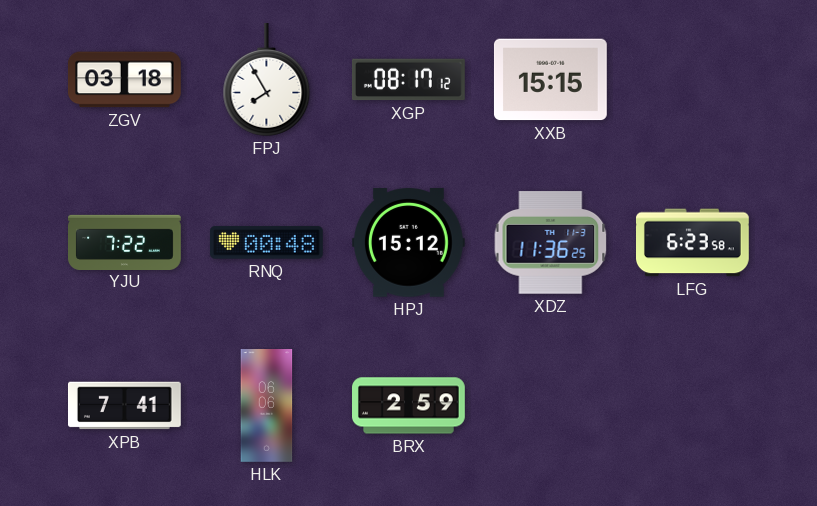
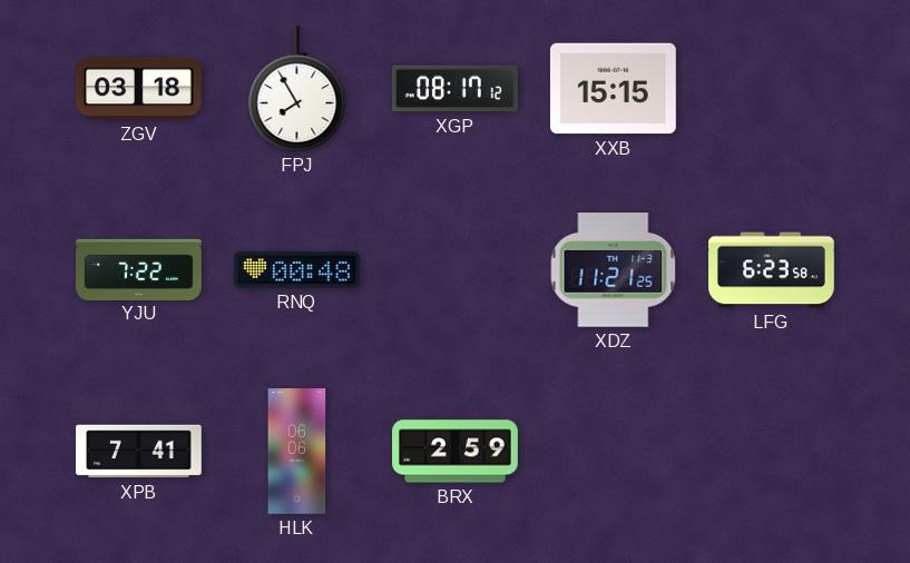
HPJ: 15:12 -> none
XDZ: 11:36 -> 11:21
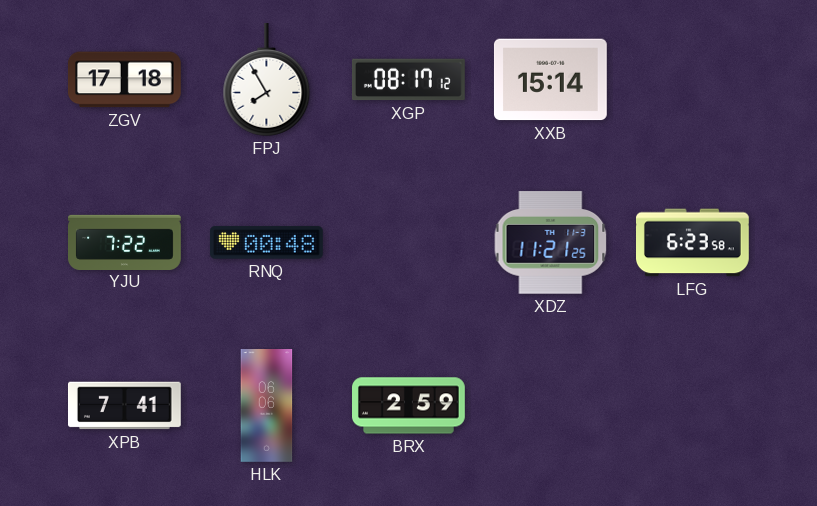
ZGV: 03:18 -> 17:18
XXB: 15:15 -> 15:14
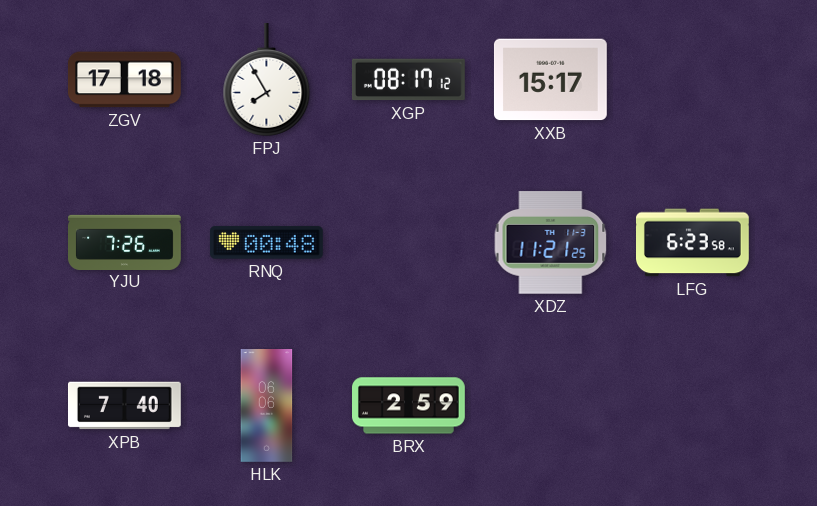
XXB: 15:14 -> 15:17
YJU: 7:22 -> 7:26
XPB: 7:41 -> 7:40
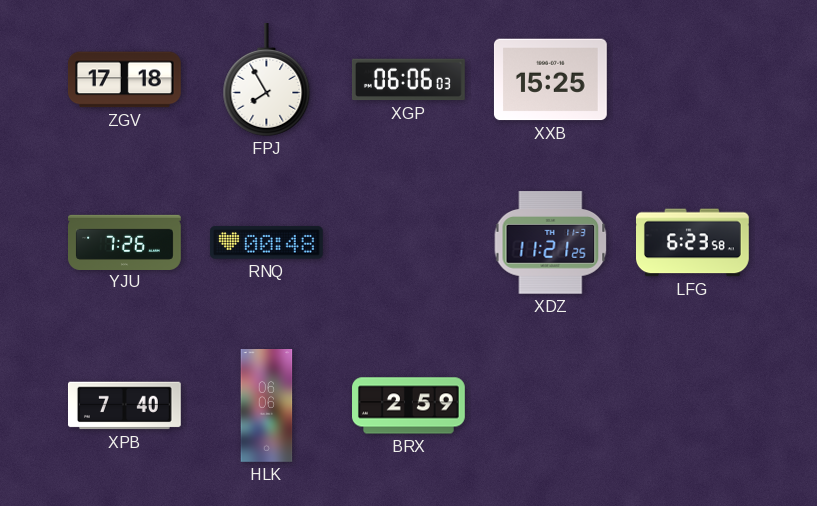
XGP: 08:17 -> 06:06
XXB: 15:17 -> 15:25
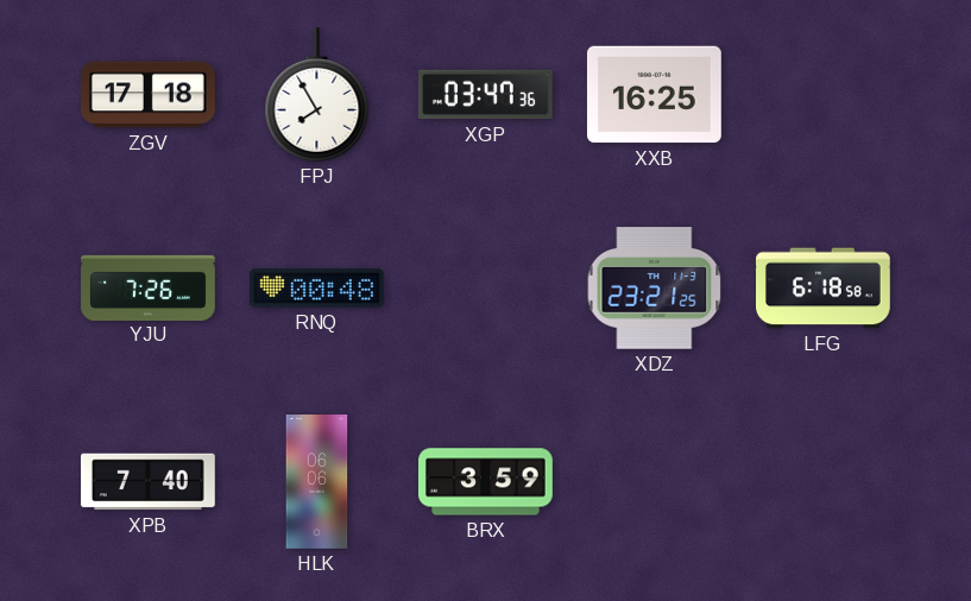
XGP: 06:06 -> 03:47
XXB: 15:25 -> 16:25
XDZ: 11:21 -> 23:21
LFG: 6:23 -> 6:18
BRX: 2:59 -> 3:59
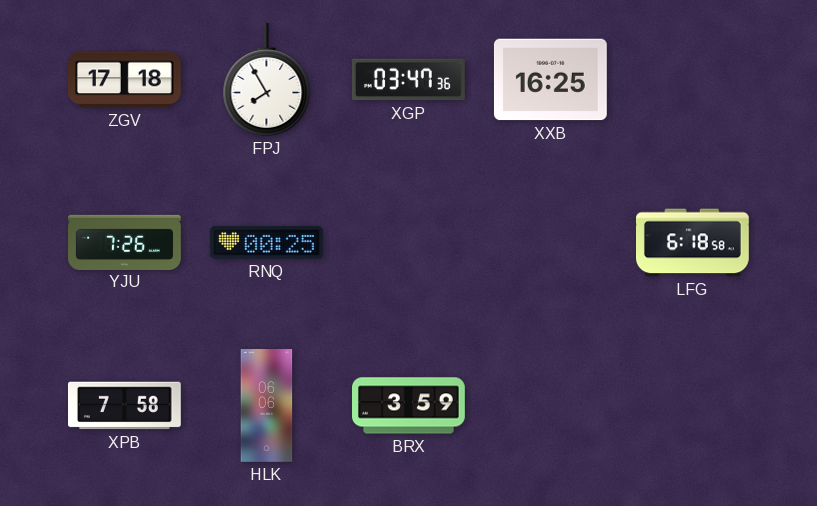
RNQ: 00:48 -> 00:25
XDZ: 23:21 -> none
XPB: 7:40 -> 7:58
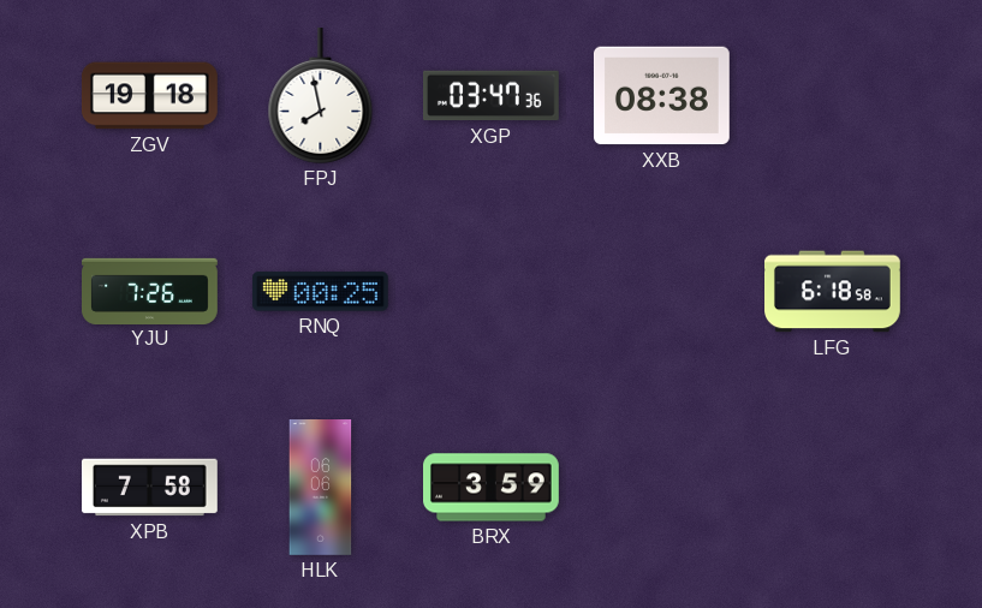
ZGV: 17:18 -> 19:18
FPJ: 7:55 -> 7:58
XXB: 16:25 -> 08:38
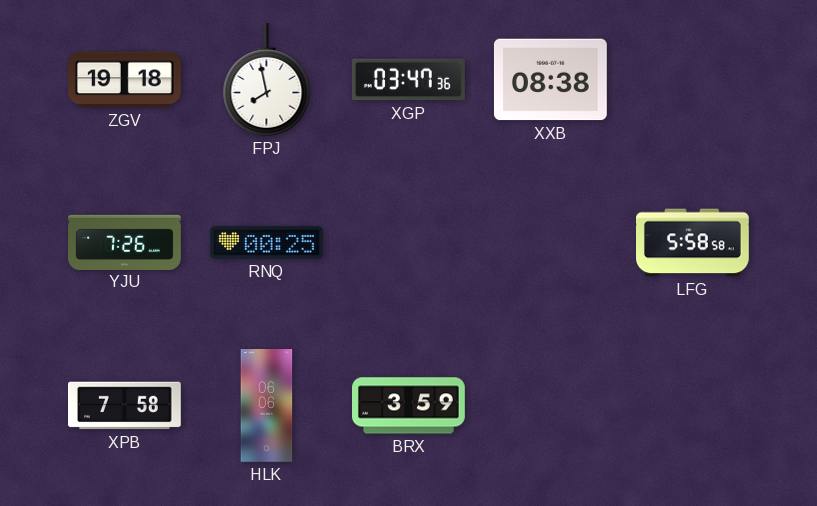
LFG: 6:18 -> 5:58
